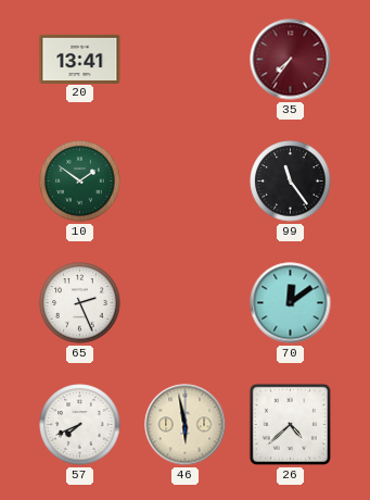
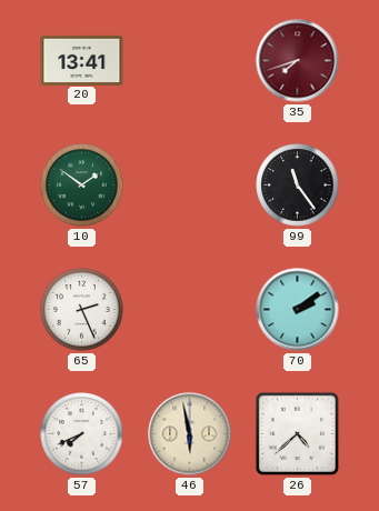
35: 7:36 -> 7:42
70: 12:09 -> 2:09
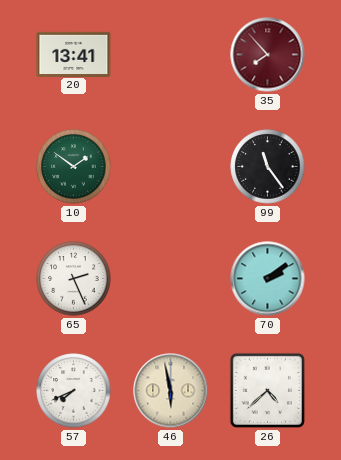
35: 7:42 -> 7:53
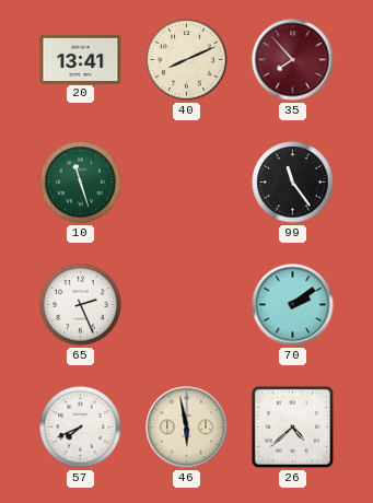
40: none -> 8:11
10: 1:51 -> 11:27
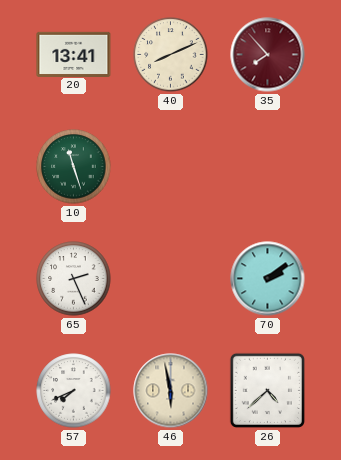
99: 11:24 -> none
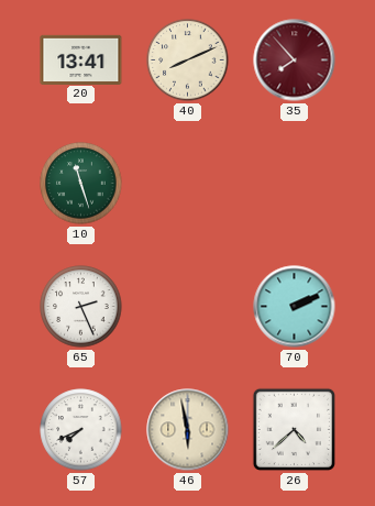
70: 2:09 -> 2:11
